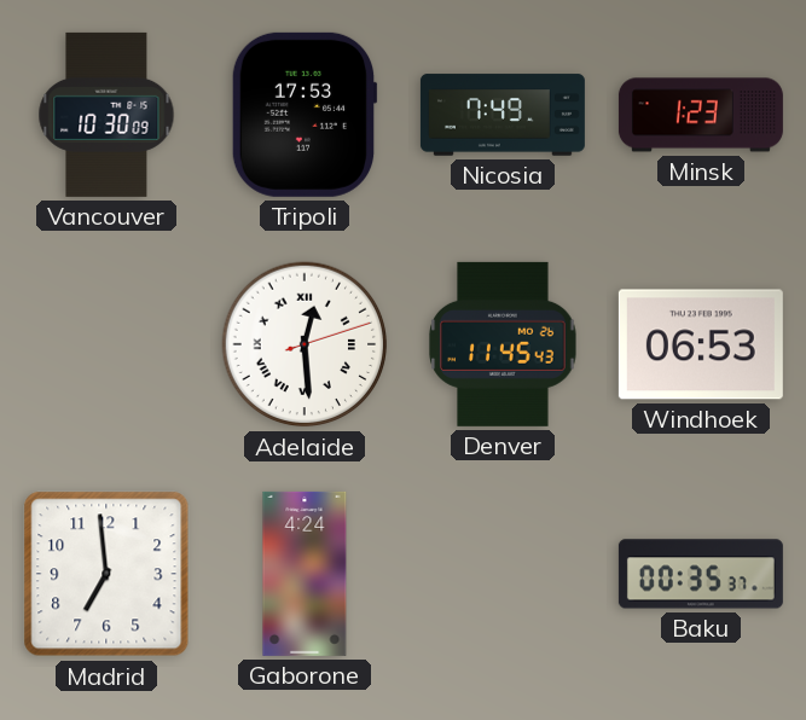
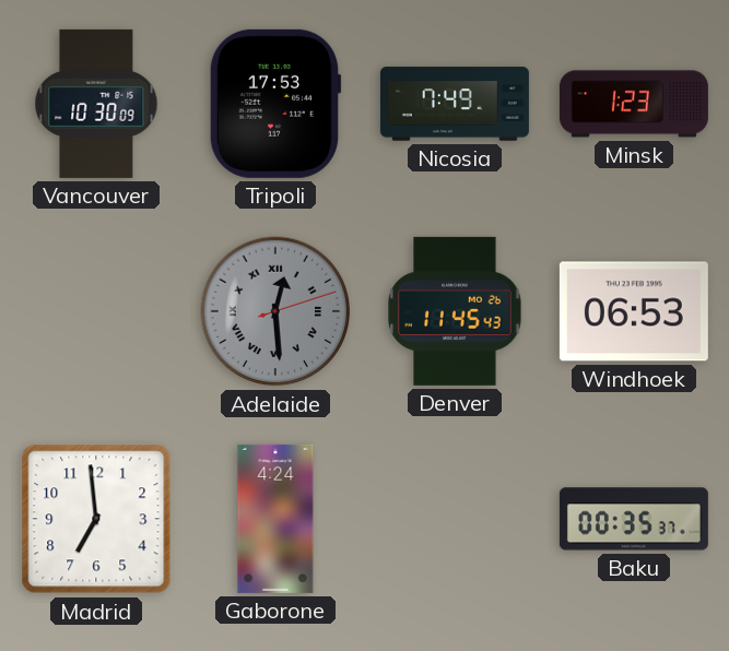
Adelaide dial: white -> grey
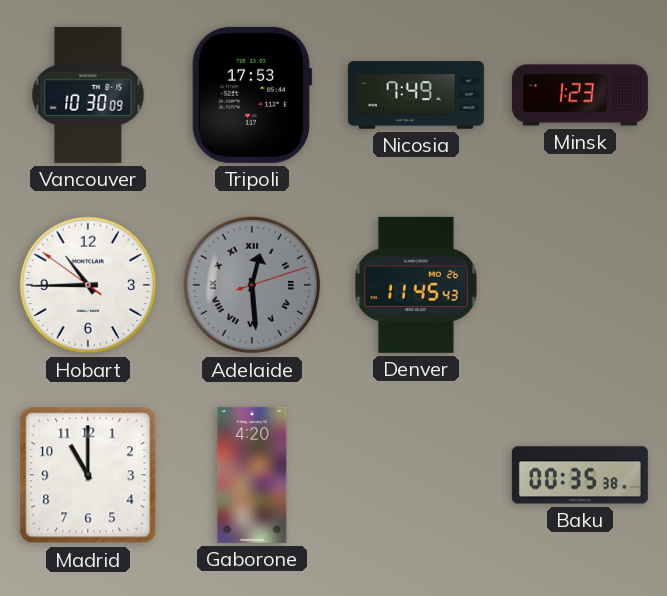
Hobart: none -> 10:44
Windhoek: 06:53 -> none
Madrid: 6:59 -> 11:00
Gaborone: 4:24 -> 4:20
Baku: 00:35:37 -> 00:35:38
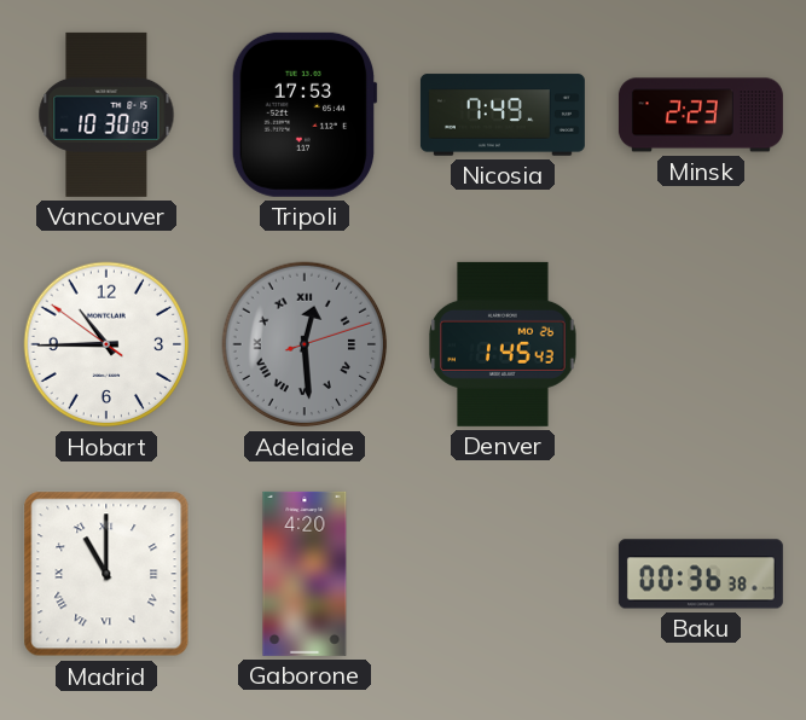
Minsk: 1:23 -> 2:23
Denver: 11:45 -> 1:45
Madrid numerals: Arabic -> Roman
Baku: 00:35 -> 00:36
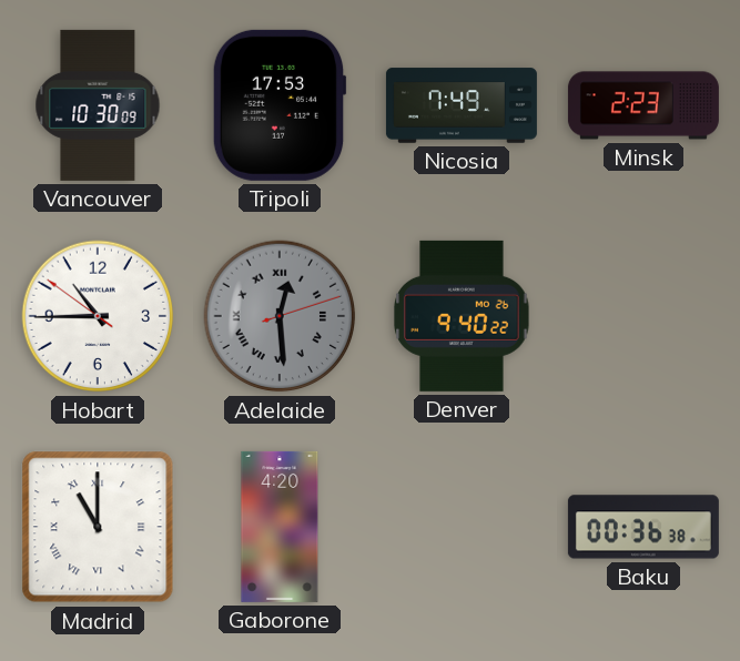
Denver: 1:45 -> 9:40
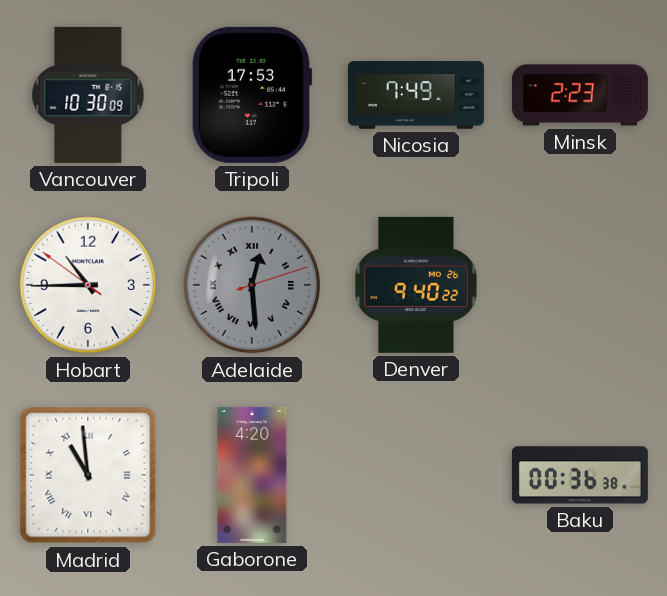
Madrid: 11:00 -> 10:59
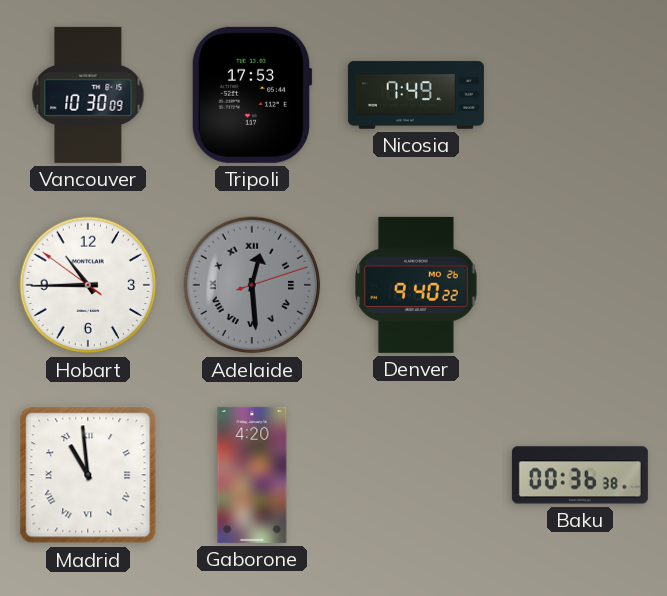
Minsk: 2:23 -> none
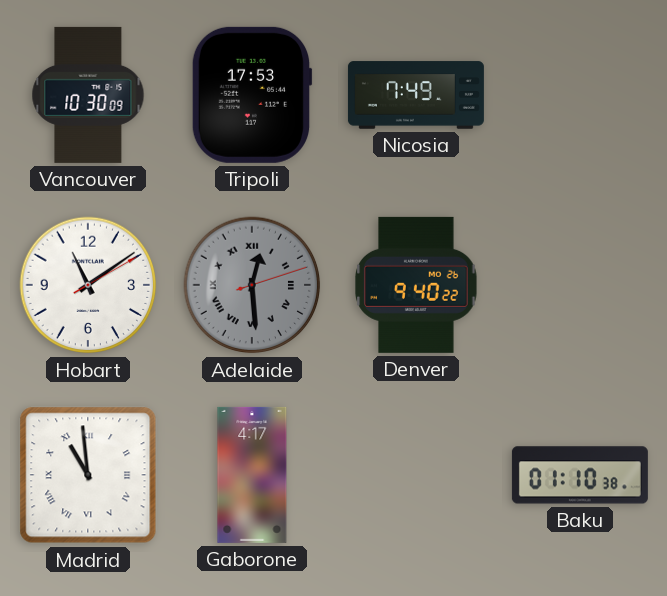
Hobart: 10:44 -> 11:09
Gaborone: 4:20 -> 4:17
Baku: 00:36 -> 01:10
